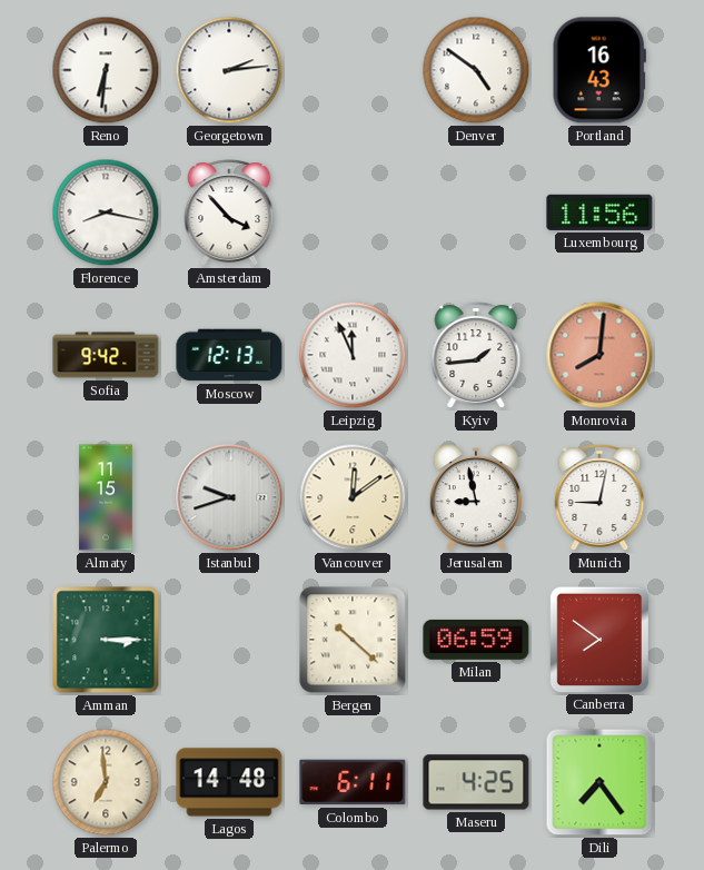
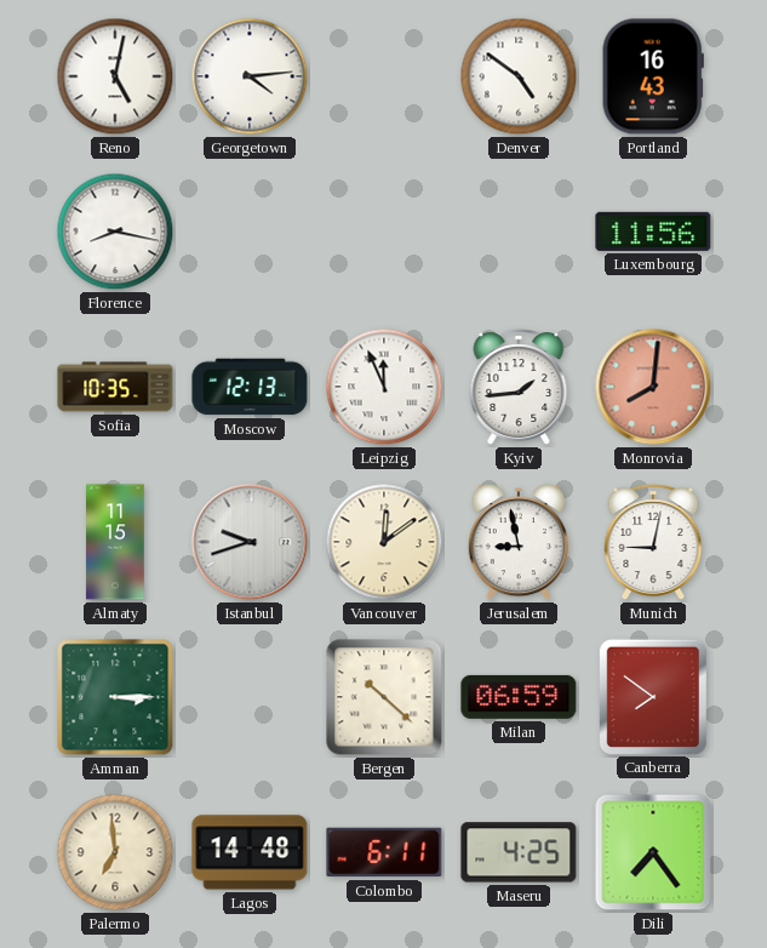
Reno: 6:31 -> 5:02
Georgetown: 2:14 -> 4:14
Amsterdam: 3:53 -> none
Sofia: 9:42 -> 10:35
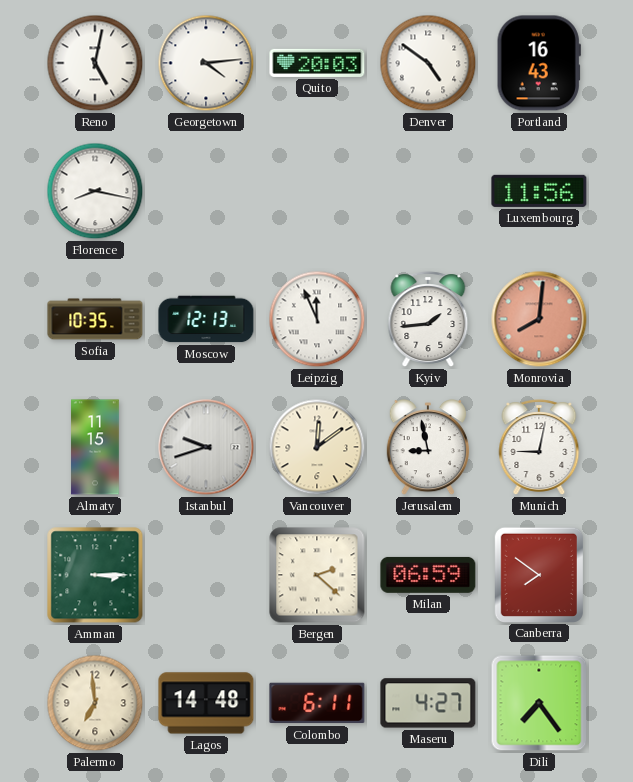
Quito: none -> 20:03
Bergen: 10:22 -> 2:22
Maseru: 4:25 -> 4:27
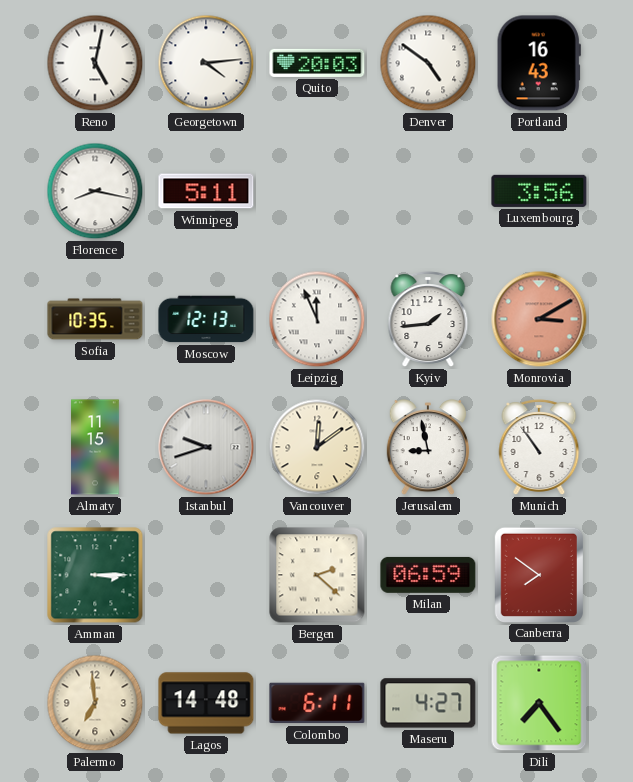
Winnipeg: none -> 5:11
Luxembourg: 11:56 -> 3:56
Monrovia: 8:01 -> 3:10
Munich: 9:02 -> 10:54
